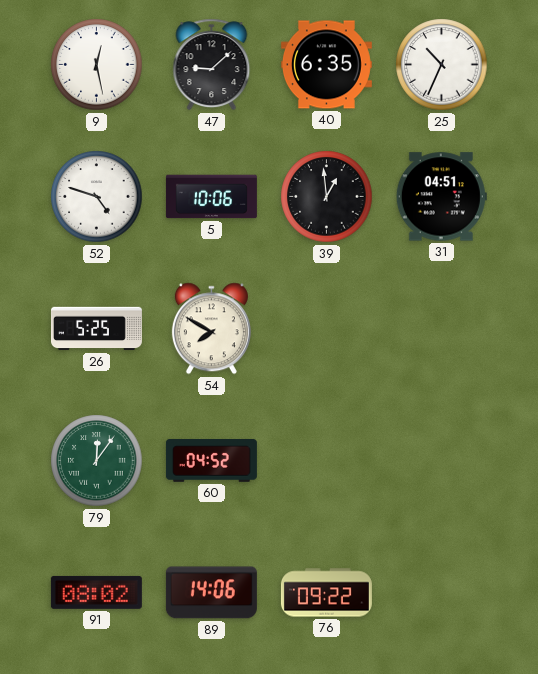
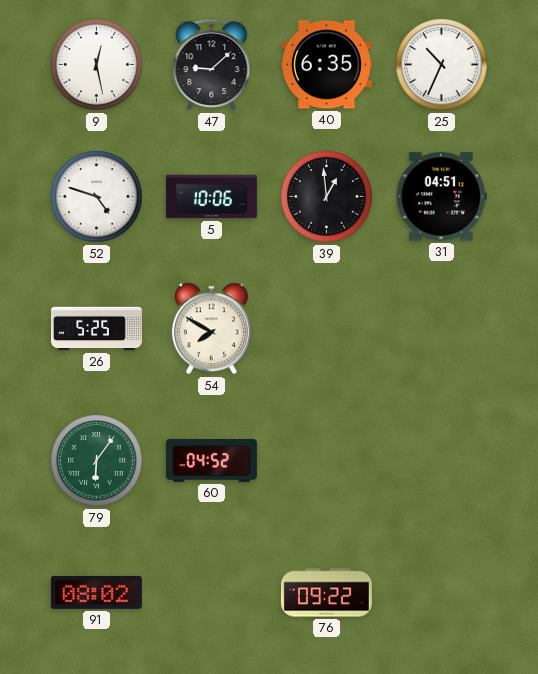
79: 12:06 -> 6:06
89: 14:06 -> none
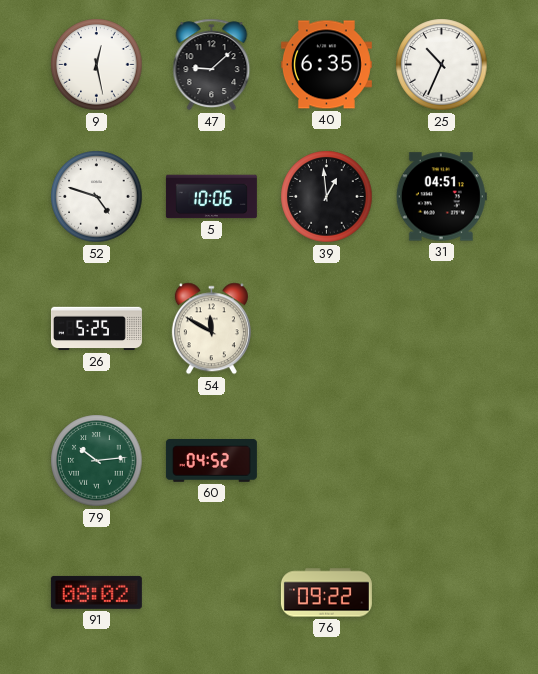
54: 7:50 -> 11:50
79: 6:06 -> 10:14
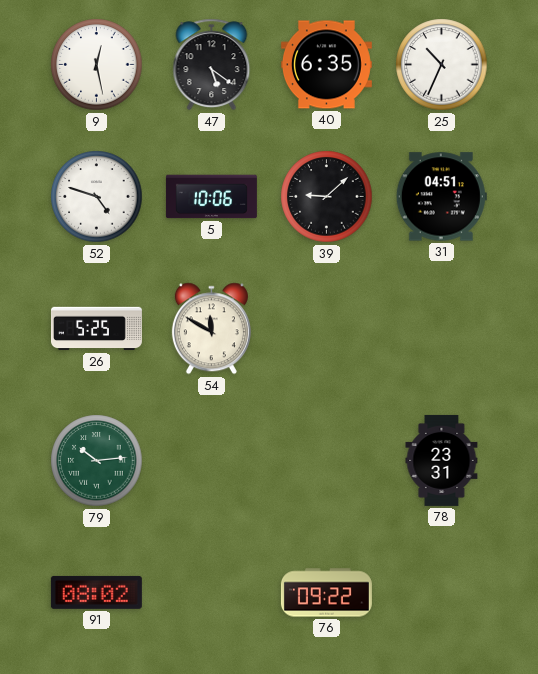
47: 9:08 -> 5:21
39: 12:59 -> 9:08
60: 04:52 -> none
78: none -> 23:31
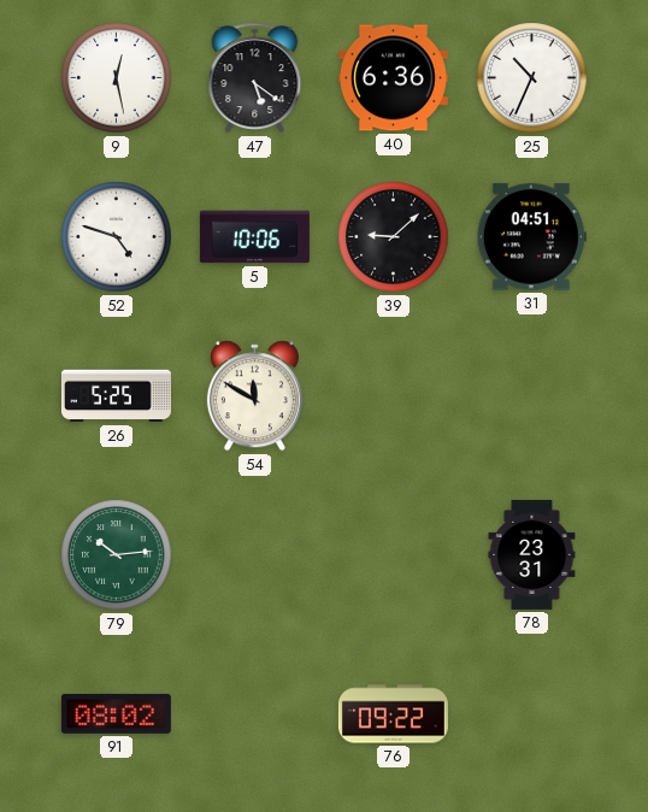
40: 6:35 -> 6:36
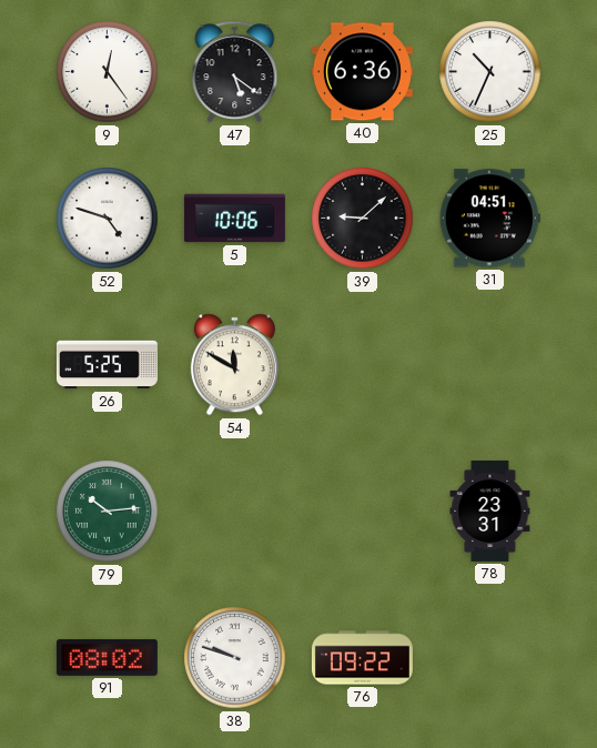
9: 12:28 -> 12:24
38: none -> 9:48
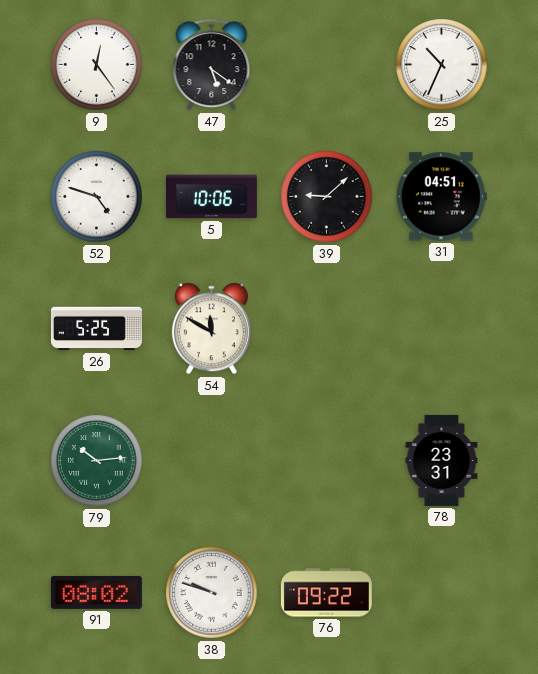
40: 6:36 -> none
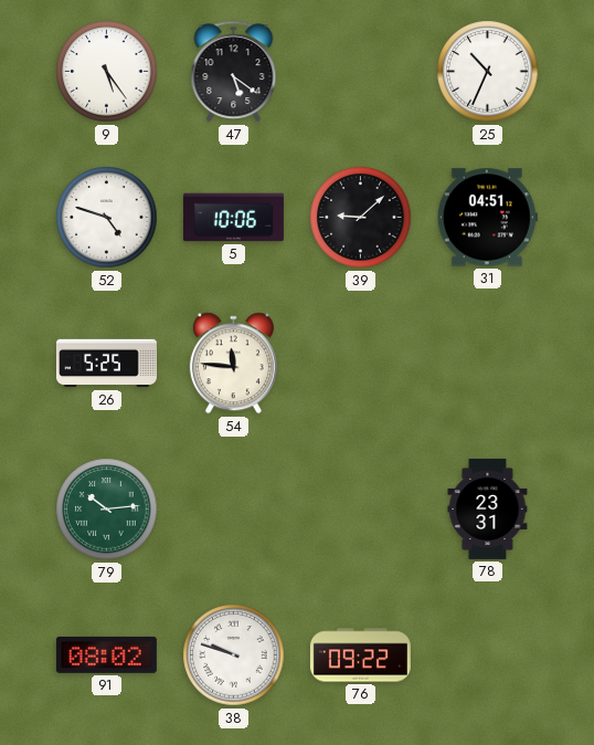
9: 12:24 -> 5:24
54: 11:50 -> 11:46
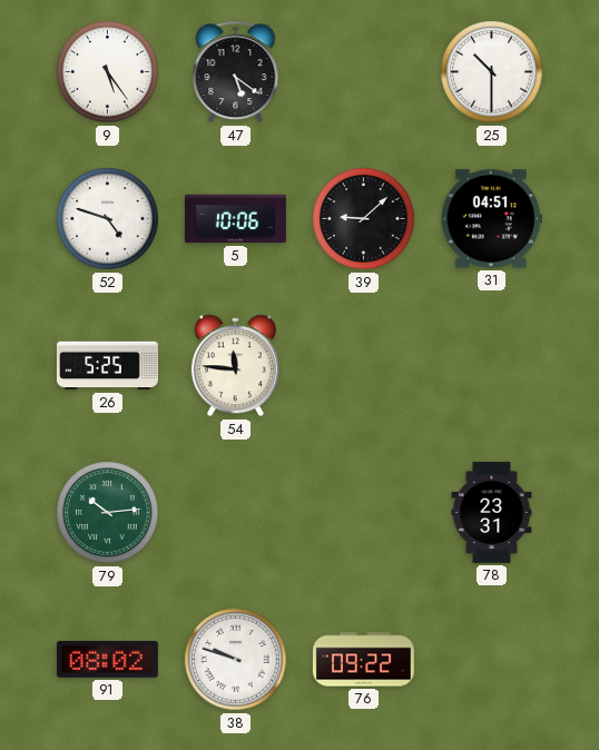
25: 10:34 -> 10:30
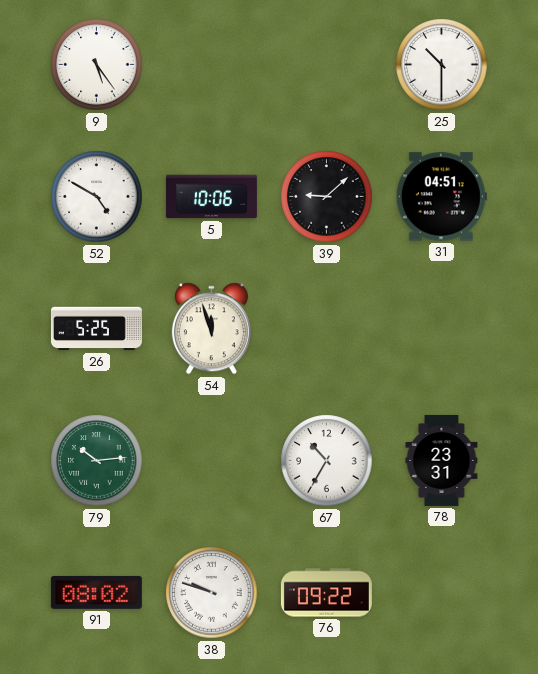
47: 5:21 -> none
52: 4:48 -> 4:50
54: 11:46 -> 11:57
67: none -> 10:35
